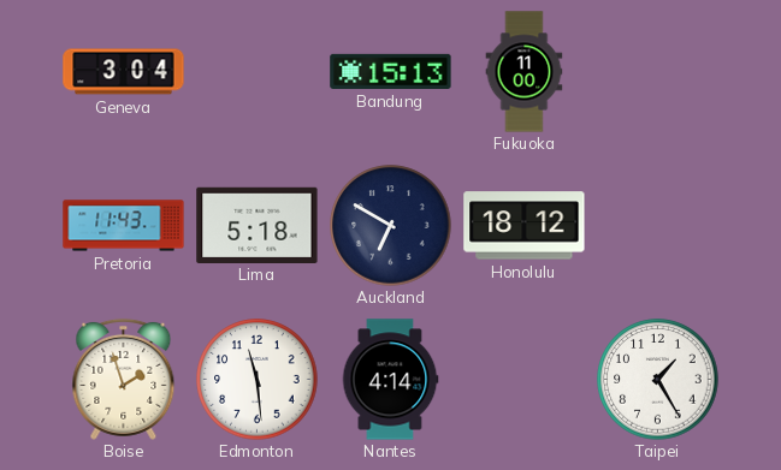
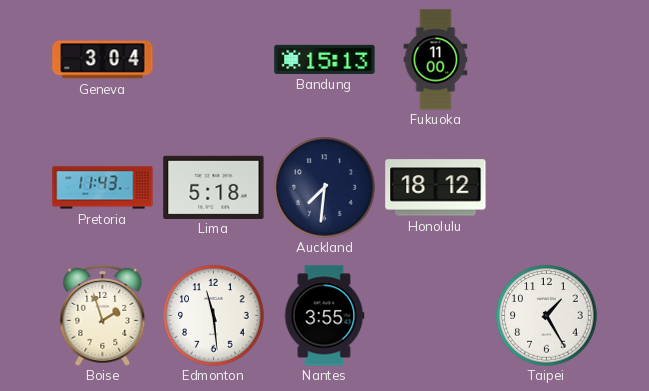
Auckland: 6:50 -> 7:31
Nantes: 4:14 -> 3:55
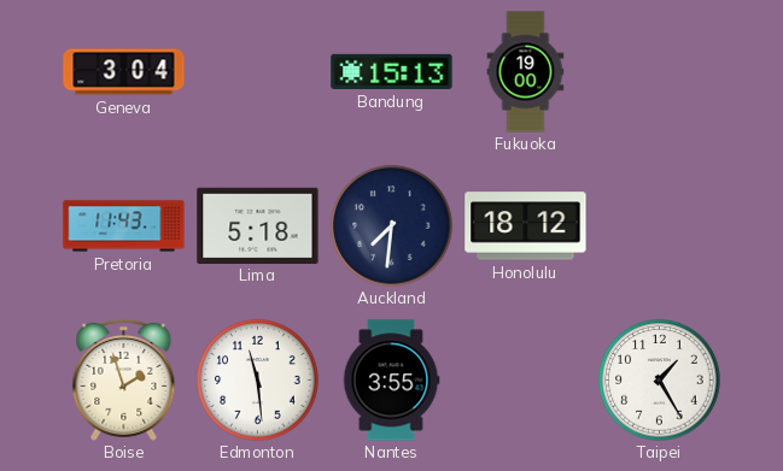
Fukuoka: 11:00 -> 19:00
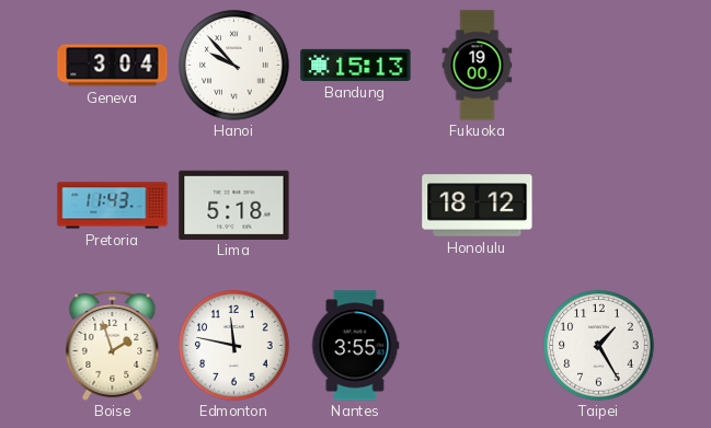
Hanoi: none -> 9:53
Auckland: 7:31 -> none
Edmonton: 11:29 -> 11:47
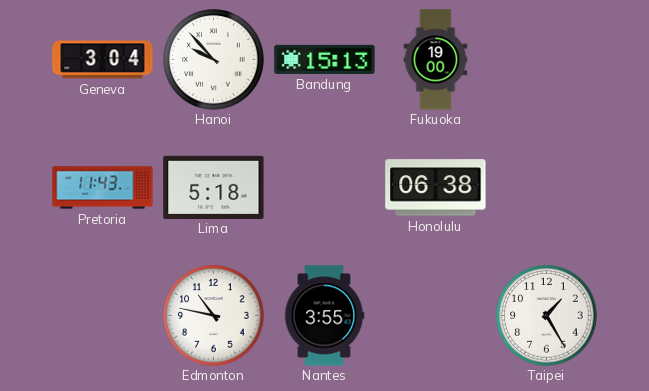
Honolulu: 18:12 -> 06:38
Boise: 1:57 -> none
Edmonton: 11:47 -> 10:47
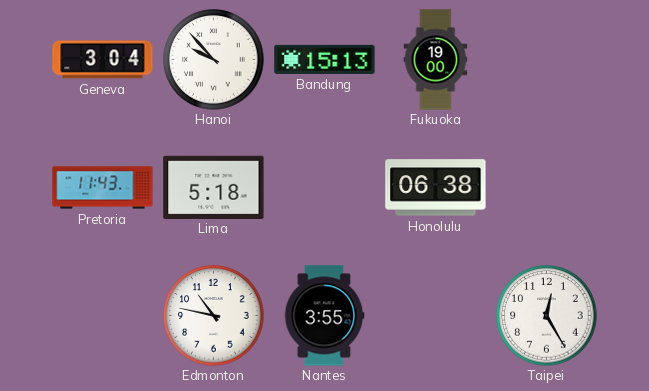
Taipei: 1:25 -> 12:25
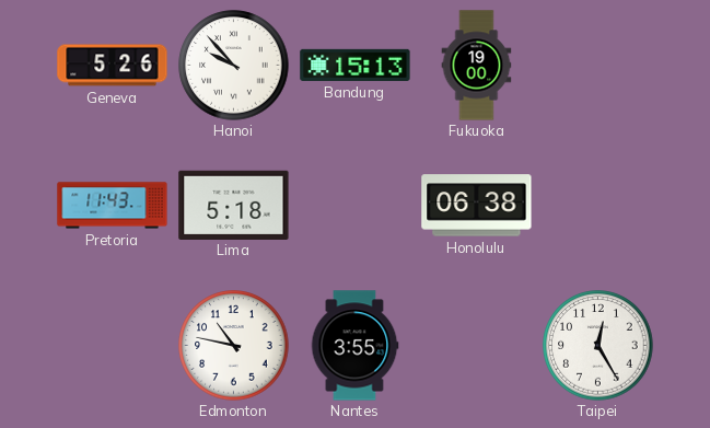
Geneva: 3:04 -> 5:26
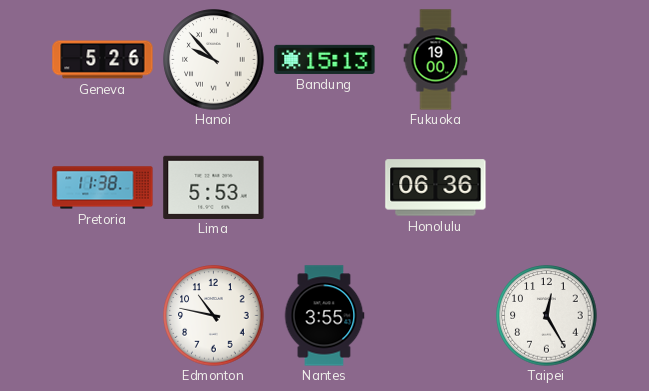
Pretoria: 11:43 -> 11:38
Lima: 5:18 -> 5:53
Honolulu: 06:38 -> 06:36
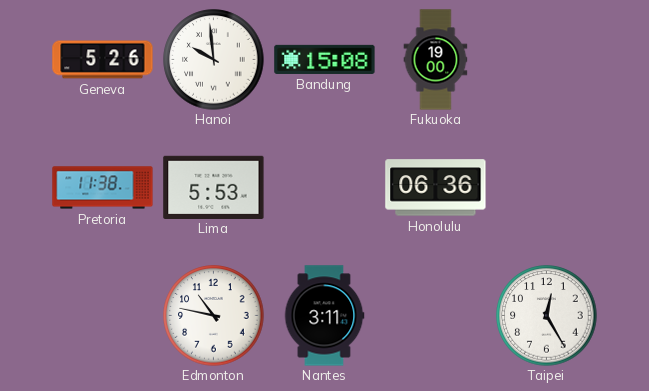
Hanoi: 9:53 -> 9:59
Bandung: 15:13 -> 15:08
Nantes: 3:55 -> 3:11
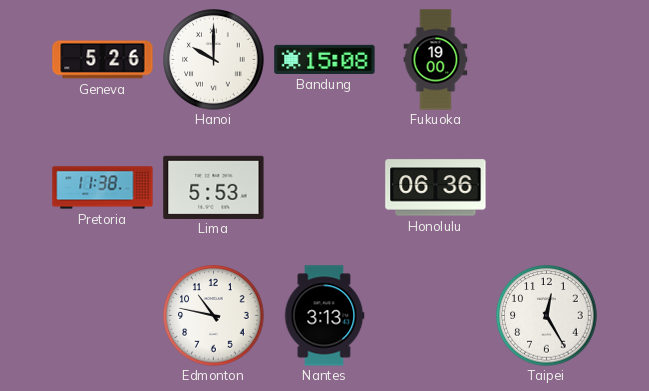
Hanoi: 9:59 -> 10:00
Nantes: 3:11 -> 3:13
